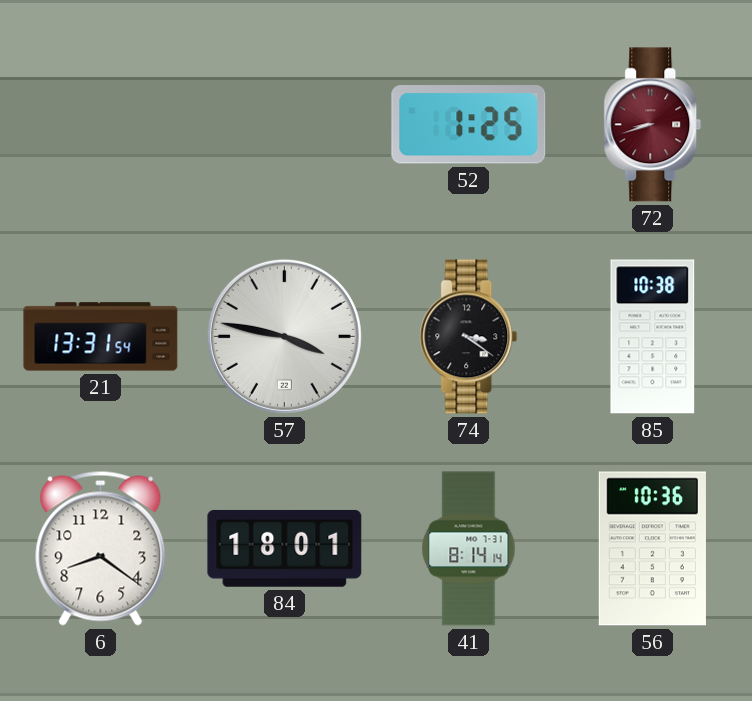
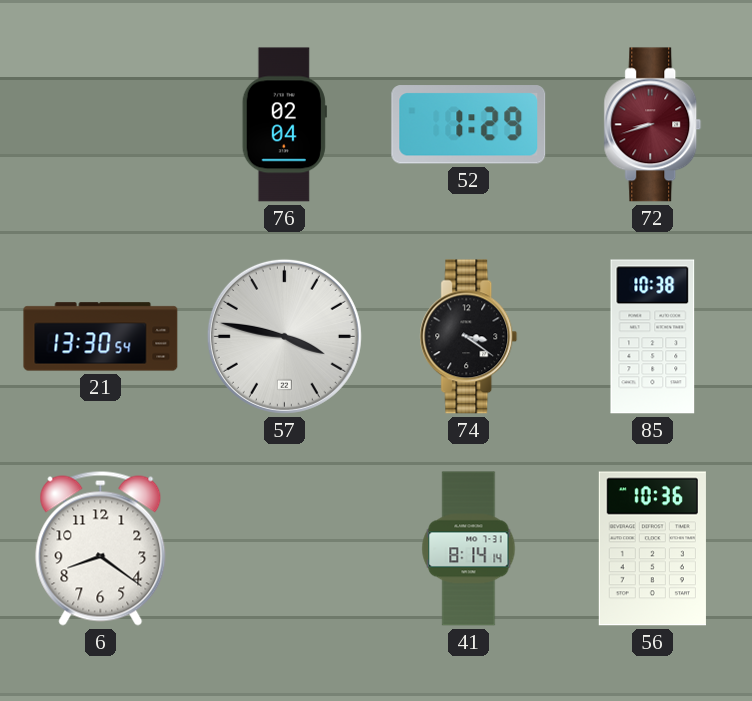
76: none -> 02:04
52: 1:25 -> 1:29
21: 13:31 -> 13:30
84: 18:01 -> none
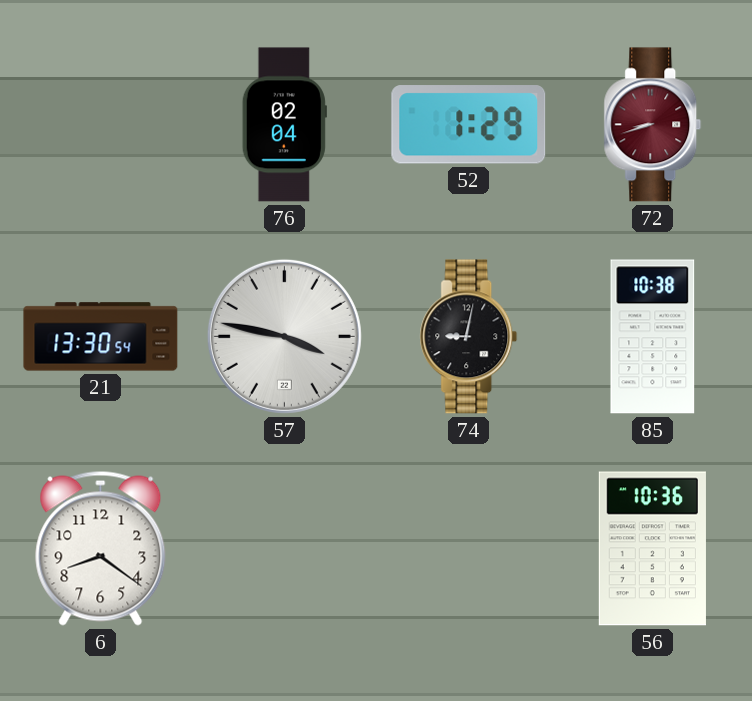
74: 3:21 -> 9:02
41: 8:14 -> none
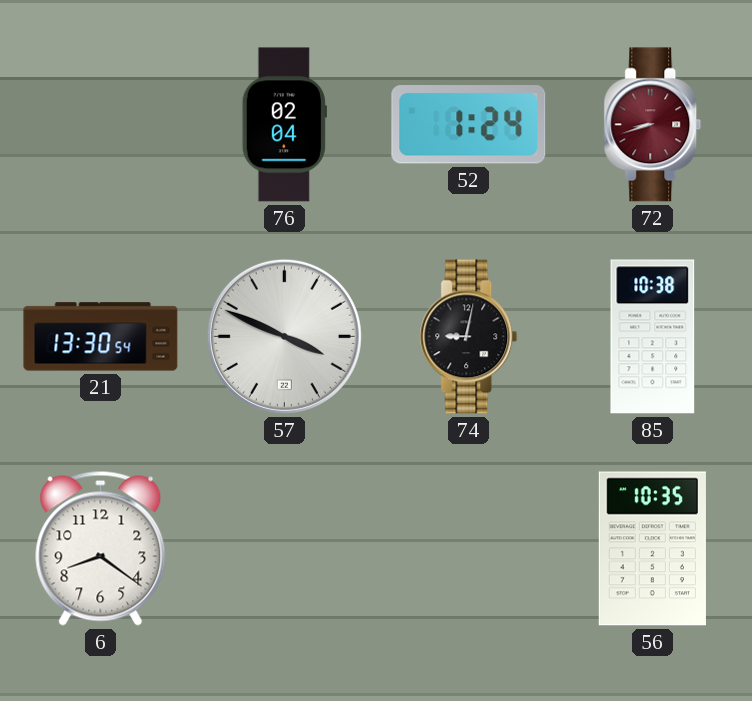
52: 1:29 -> 1:24
57: 3:47 -> 3:49
56: 10:36 -> 10:35
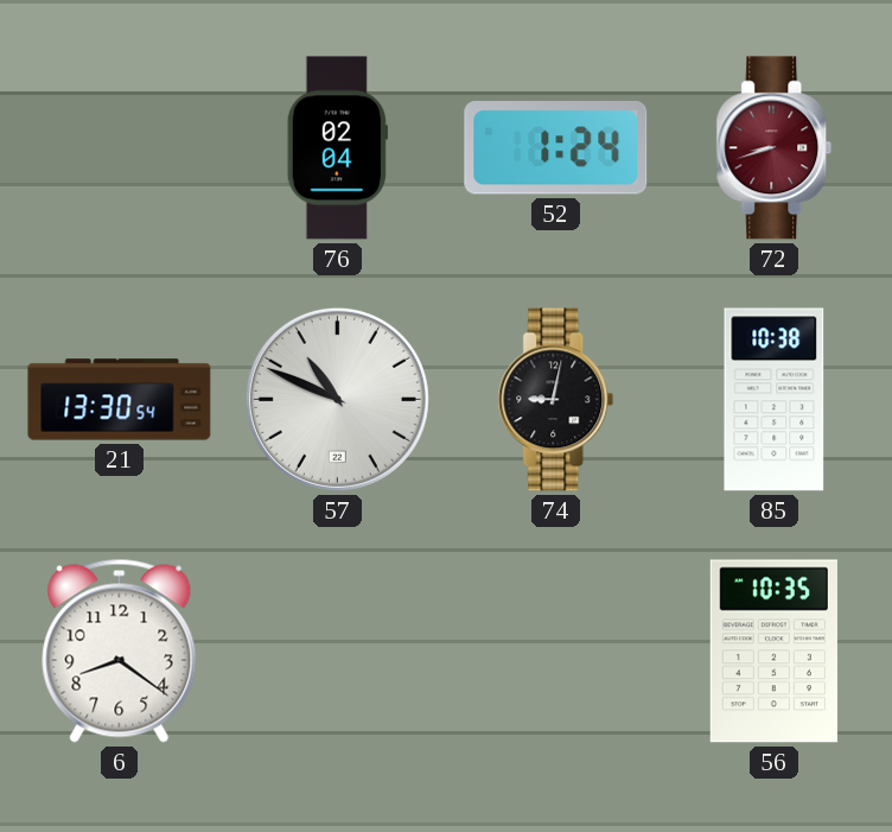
57: 3:49 -> 10:49
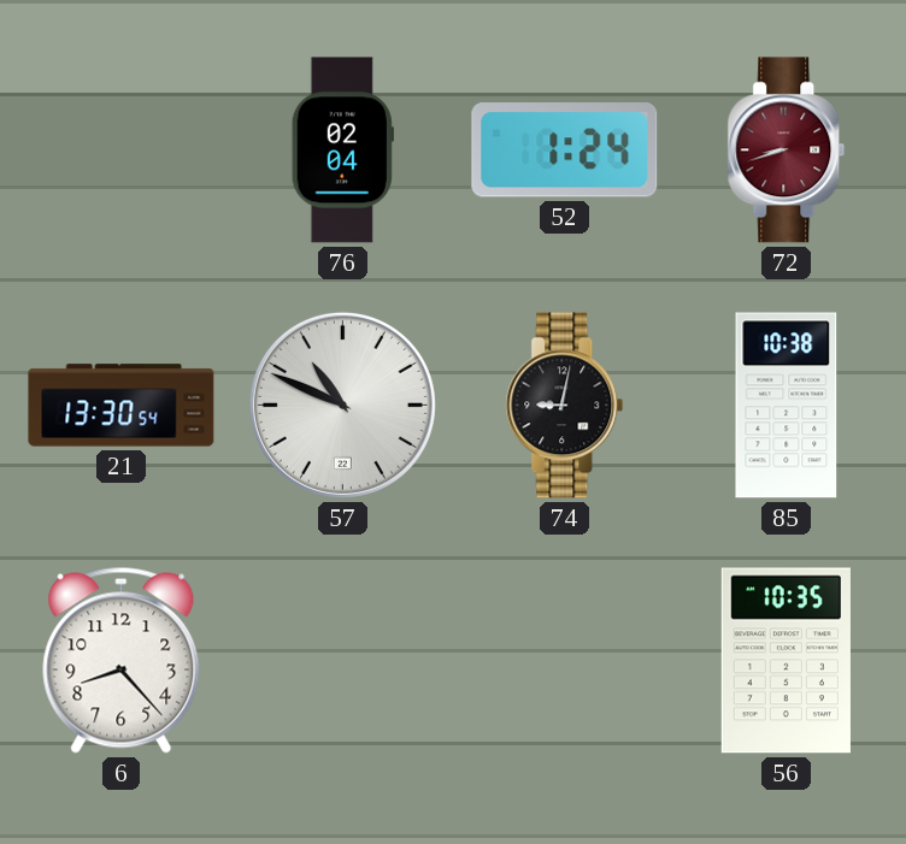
6: 8:21 -> 8:23
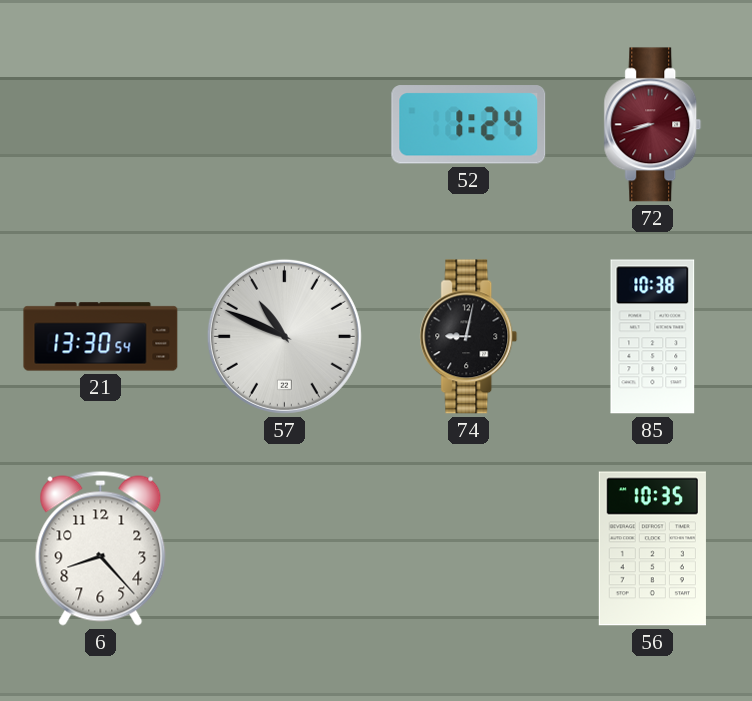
76: 02:04 -> none
